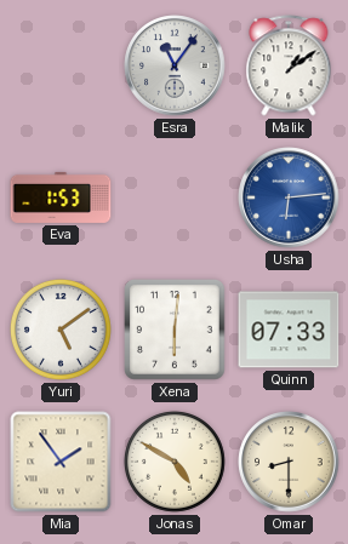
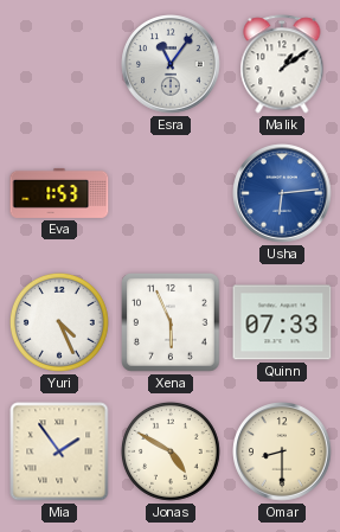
Yuri: 5:09 -> 4:26
Xena: 6:01 -> 5:56
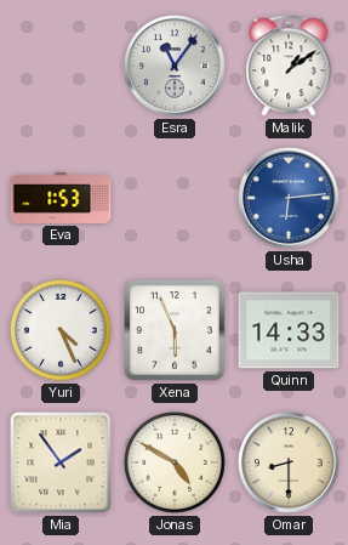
Quinn: 07:33 -> 14:33
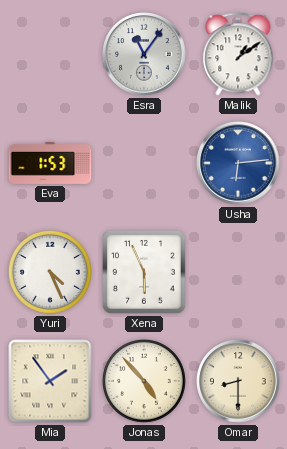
Quinn: 14:33 -> none
Jonas: 4:50 -> 4:53
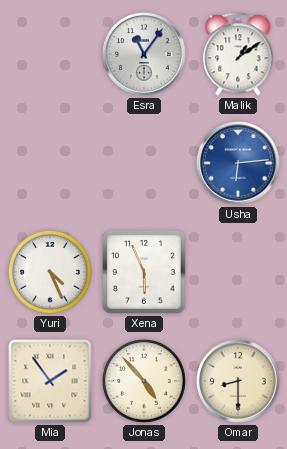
Eva: 1:53 -> none
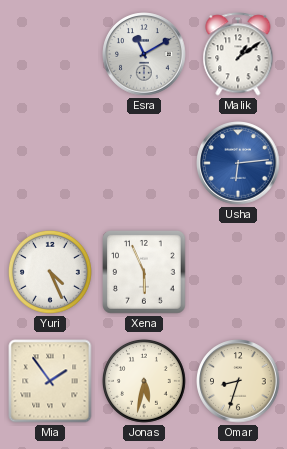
Esra: 11:06 -> 11:10
Jonas: 4:53 -> 5:32
Omar: 8:30 -> 8:33
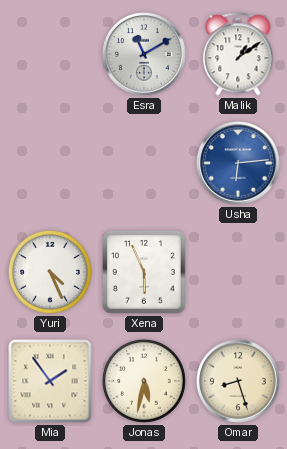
Omar: 8:33 -> 8:27
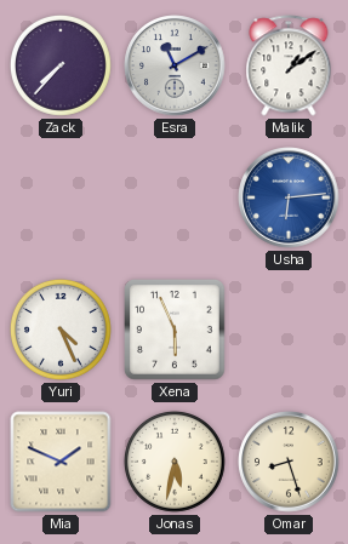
Zack: none -> 7:37
Mia: 1:54 -> 1:49
